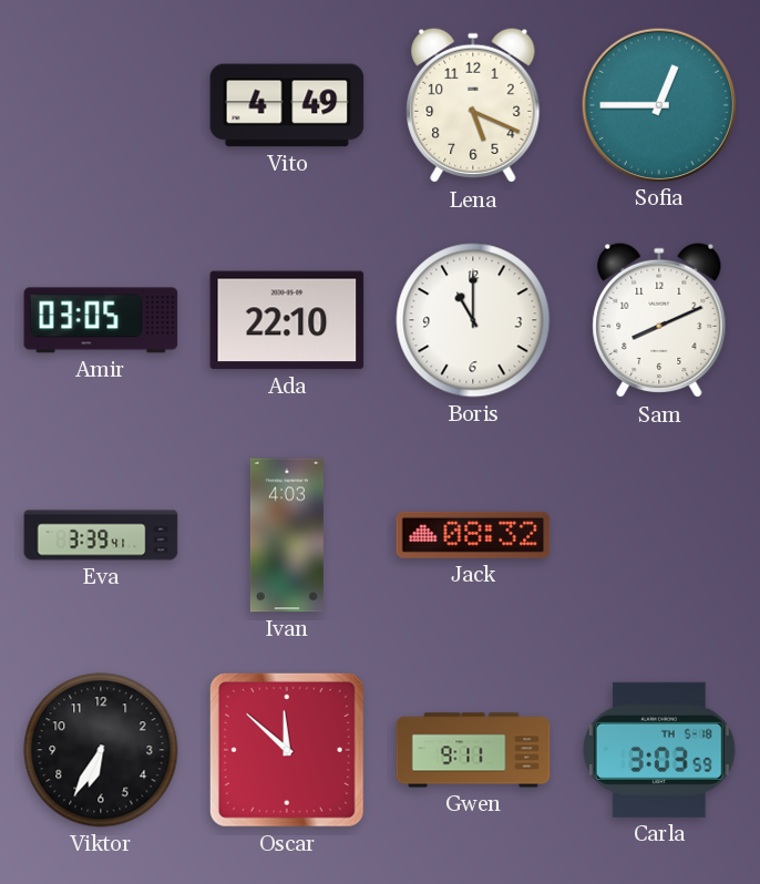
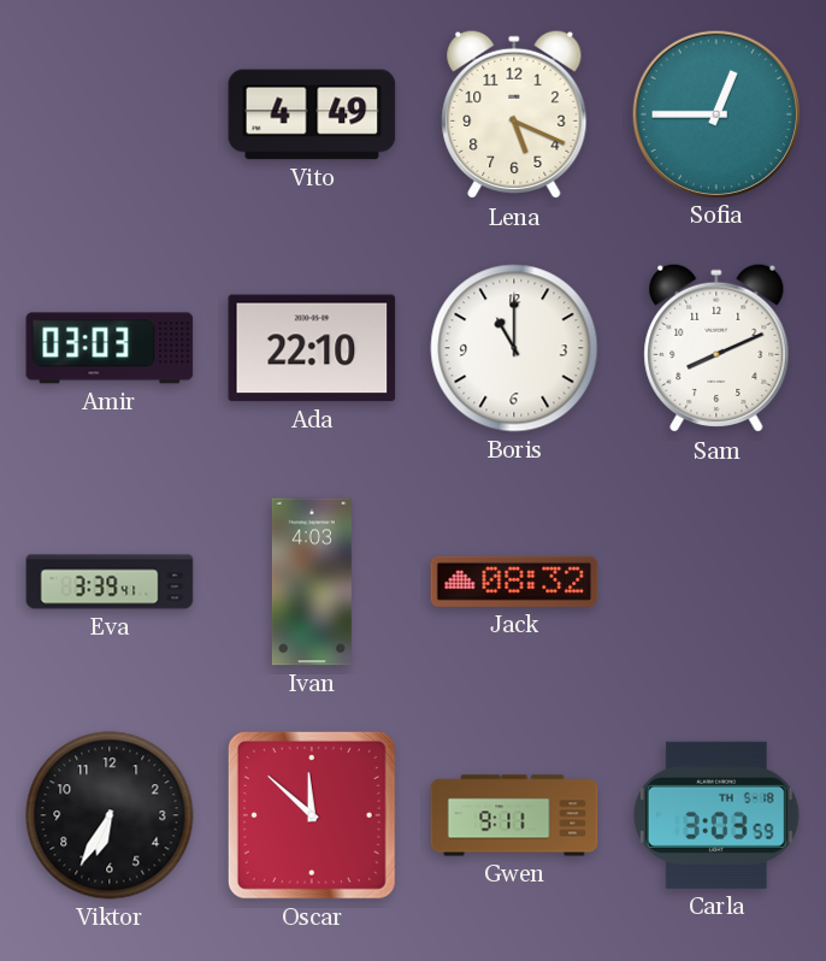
Amir: 03:05 -> 03:03
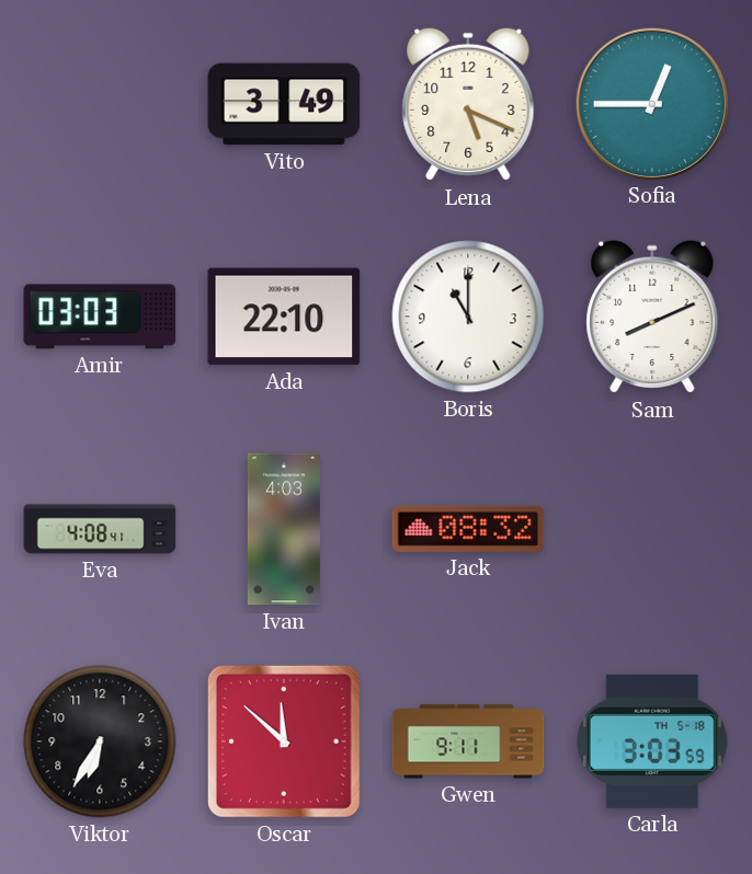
Vito: 4:49 -> 3:49
Eva: 3:39 -> 4:08
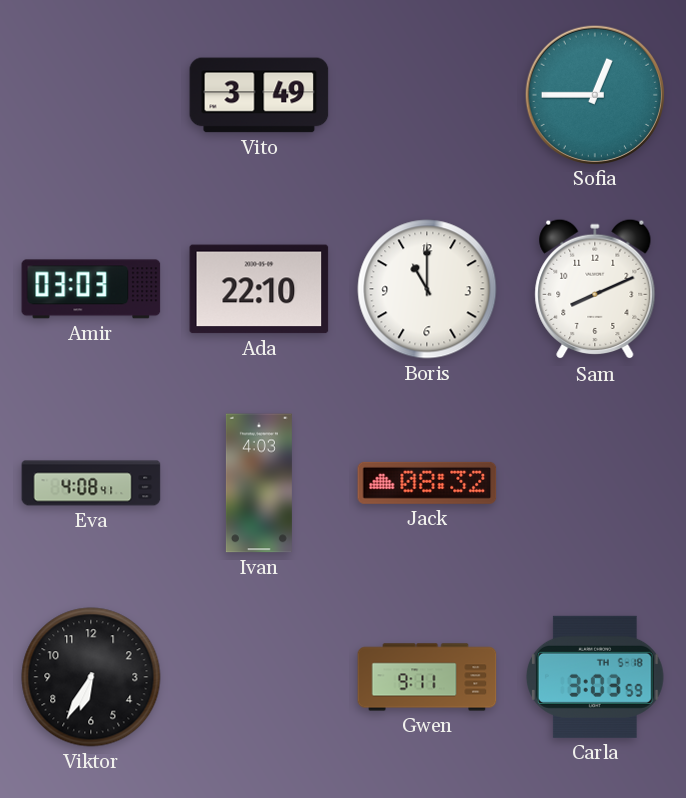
Lena: 5:19 -> none
Oscar: 11:52 -> none
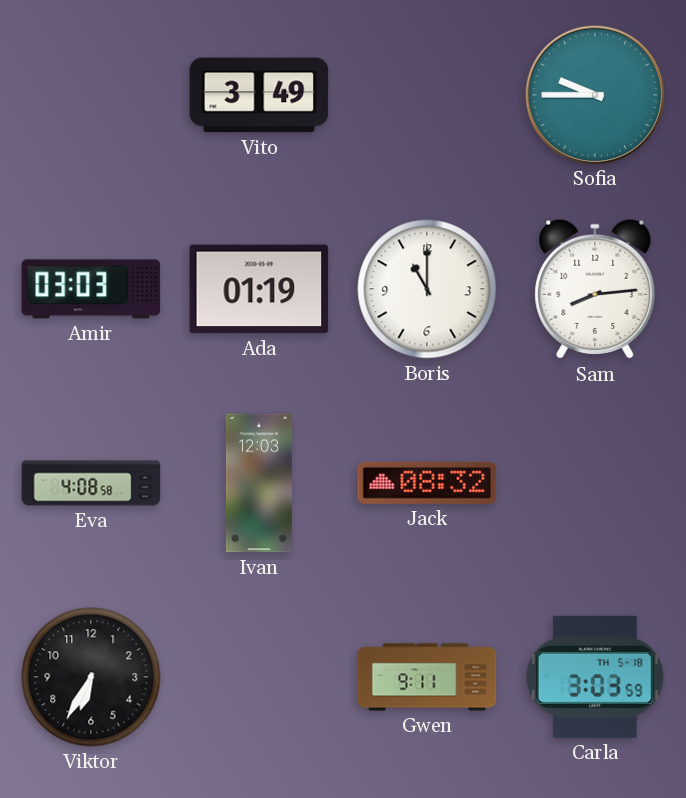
Sofia: 12:45 -> 9:45
Ada: 22:10 -> 01:19
Sam: 8:11 -> 8:14
Eva: 4:08:41 -> 4:08:58
Ivan: 4:03 -> 12:03
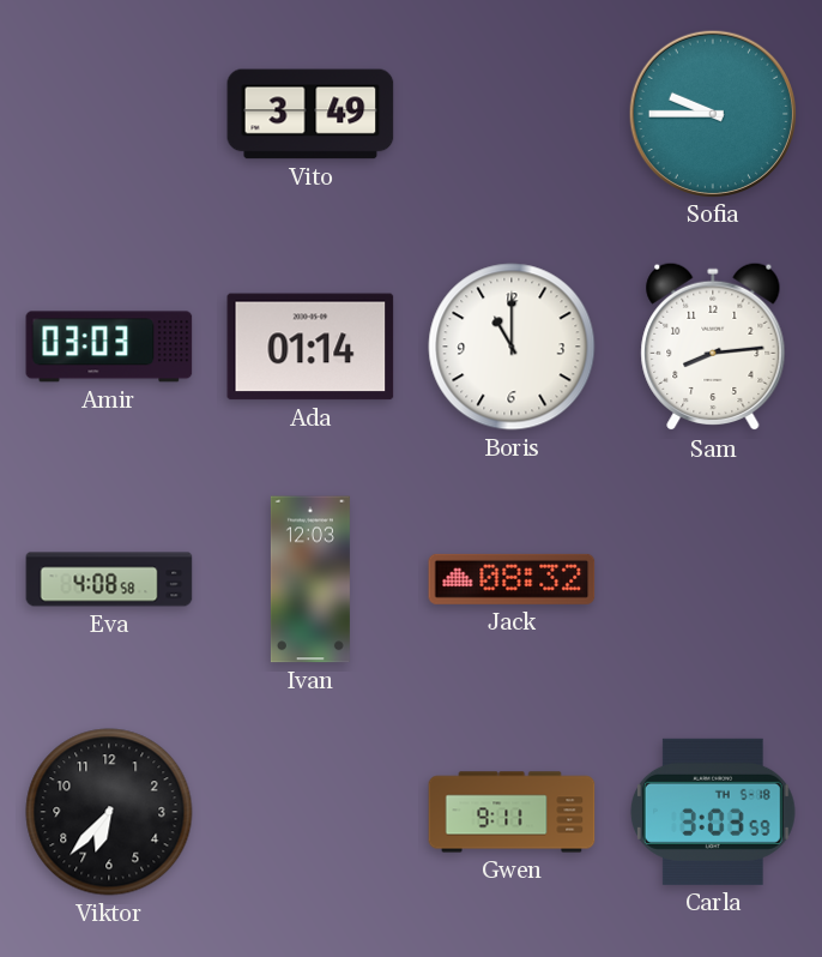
Ada: 01:19 -> 01:14
Viktor: 6:35 -> 6:37
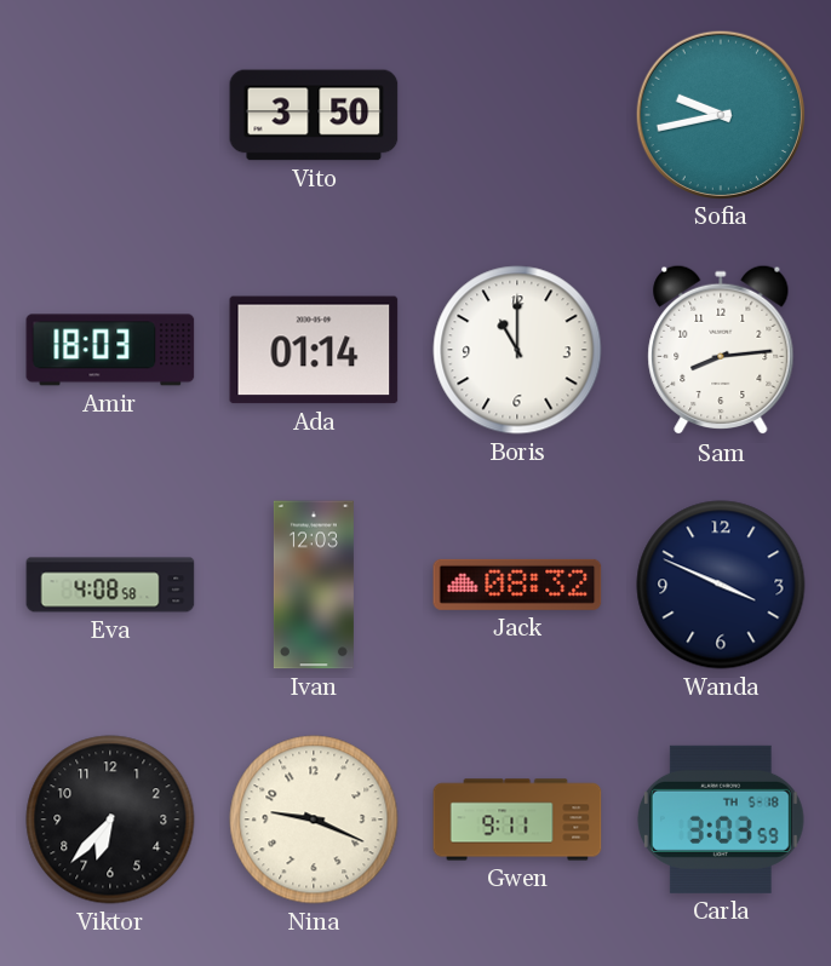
Vito: 3:49 -> 3:50
Sofia: 9:45 -> 9:43
Amir: 03:03 -> 18:03
Wanda: none -> 3:49
Nina: none -> 9:19
